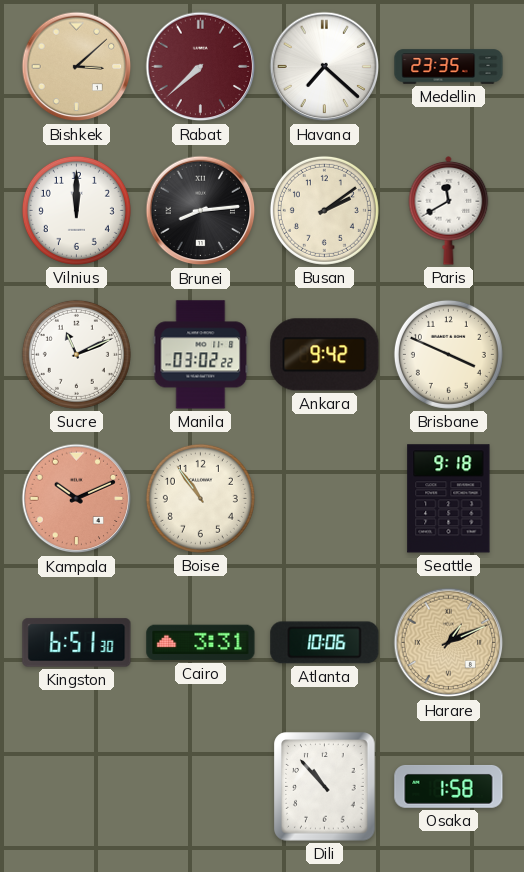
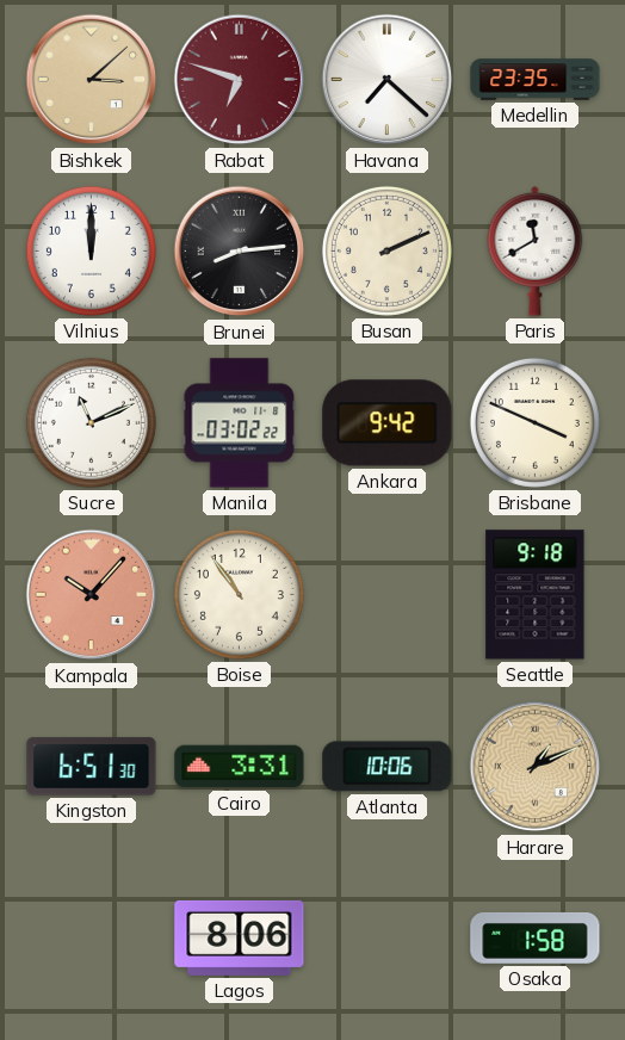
Rabat: 7:38 -> 6:48
Busan: 2:09 -> 2:11
Kampala: 10:11 -> 10:07
Lagos: none -> 8:06
Dili: 10:53 -> none
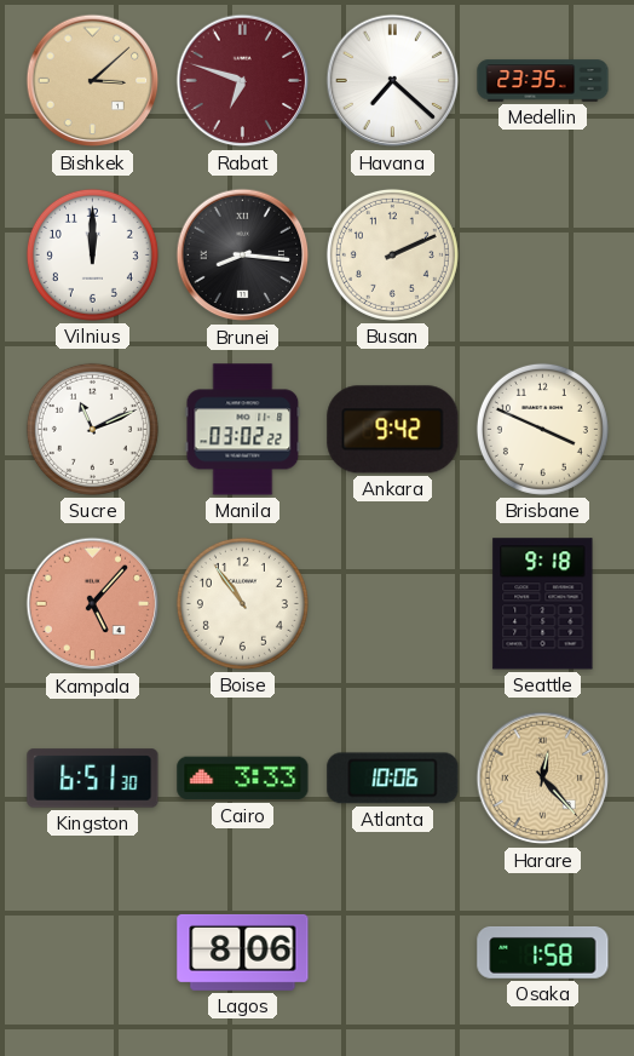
Brunei: 8:14 -> 8:16
Paris: 11:40 -> none
Kampala: 10:07 -> 5:07
Cairo: 3:31 -> 3:33
Harare: 1:11 -> 12:23
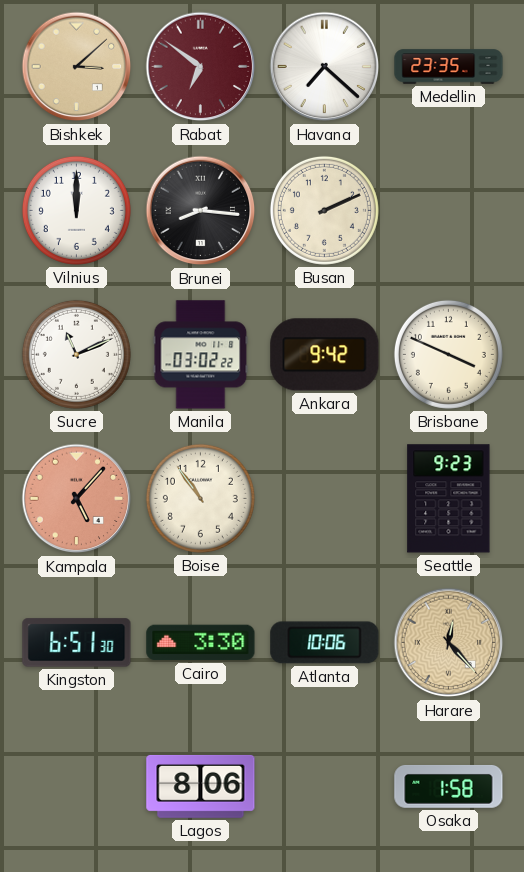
Rabat: 6:48 -> 6:51
Seattle: 9:18 -> 9:23
Cairo: 3:33 -> 3:30
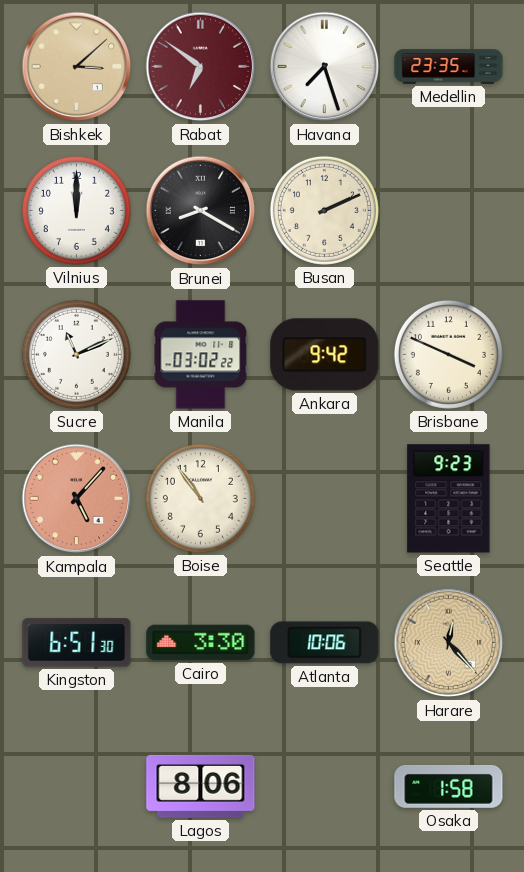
Havana: 7:22 -> 7:27
Brunei: 8:16 -> 8:20
